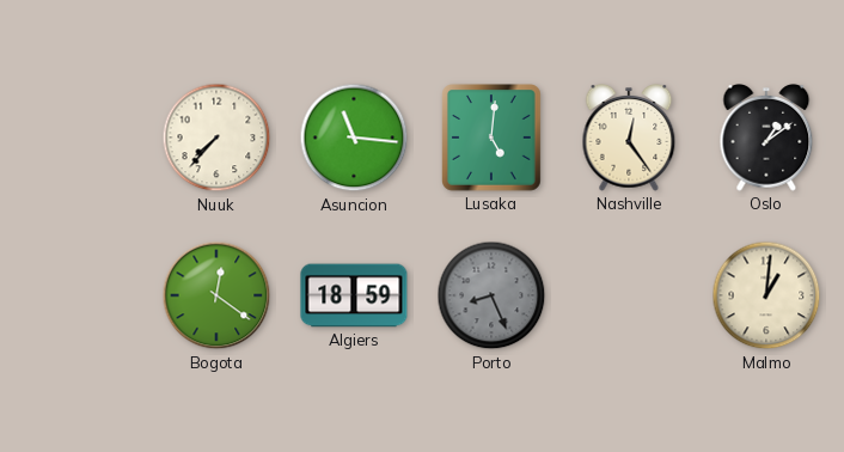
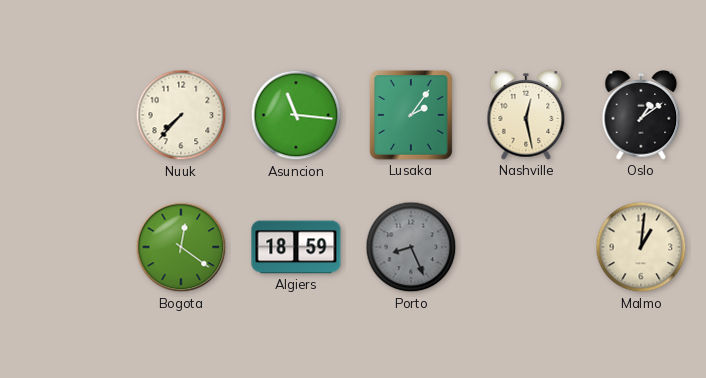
Lusaka: 5:01 -> 2:06
Nashville: 12:24 -> 12:28
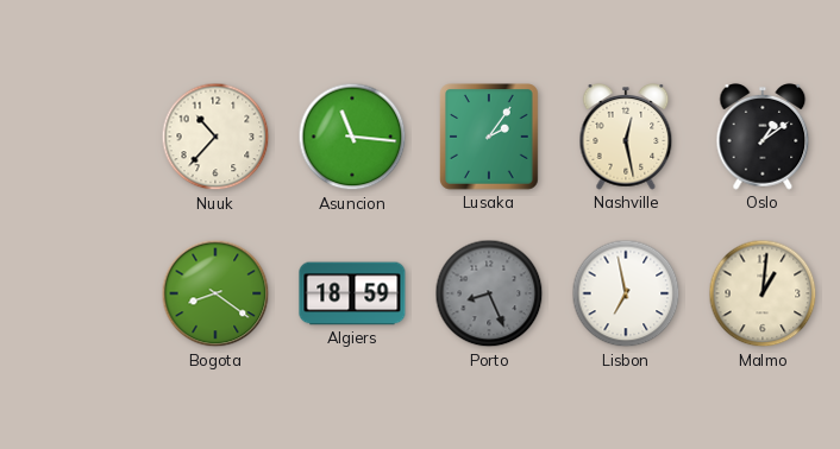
Nuuk: 7:37 -> 10:37
Bogota: 12:21 -> 8:21
Lisbon: none -> 6:58
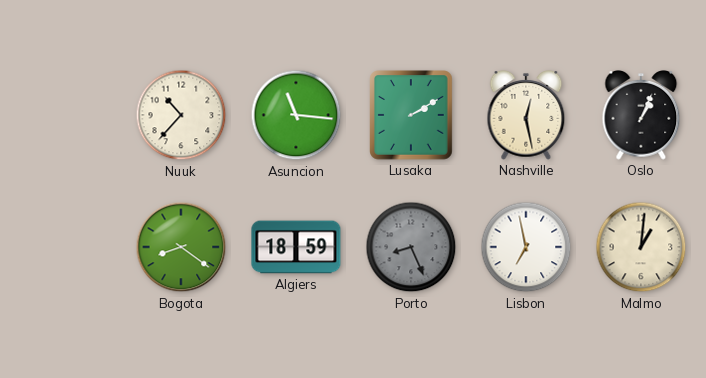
Lusaka: 2:06 -> 2:10
Oslo: 1:09 -> 1:04
